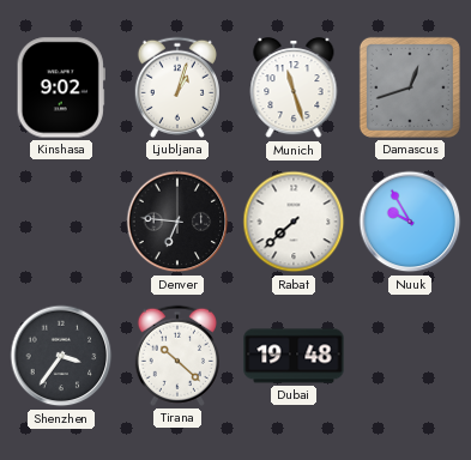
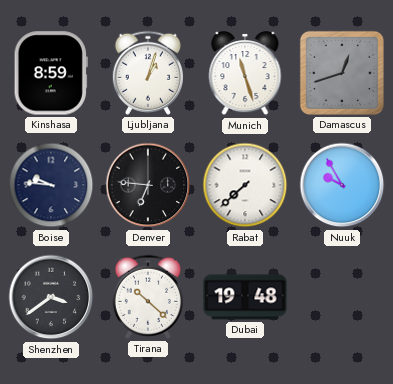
Kinshasa: 9:02 -> 8:59
Boise: none -> 9:46
Shenzhen: 3:36 -> 3:39
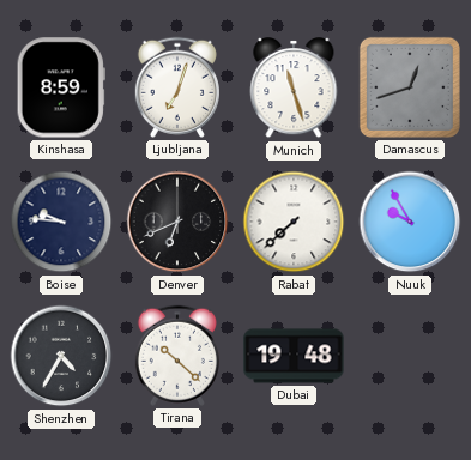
Ljubljana: 1:03 -> 7:03
Denver: 6:46 -> 6:41
Shenzhen: 3:39 -> 4:35
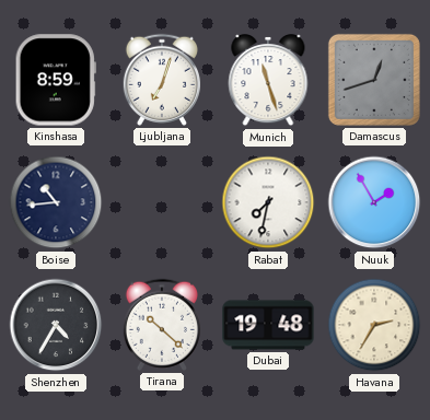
Boise: 9:46 -> 10:44
Denver: 6:41 -> none
Rabat: 7:38 -> 7:32
Nuuk: 9:55 -> 1:55
Havana: none -> 2:35
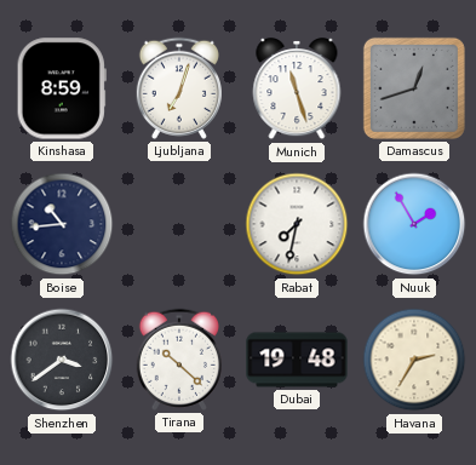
Shenzhen: 4:35 -> 3:39
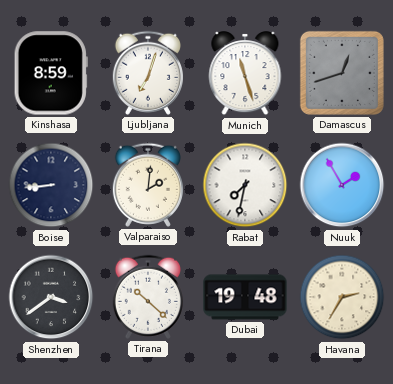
Boise: 10:44 -> 8:44
Valparaiso: none -> 2:01
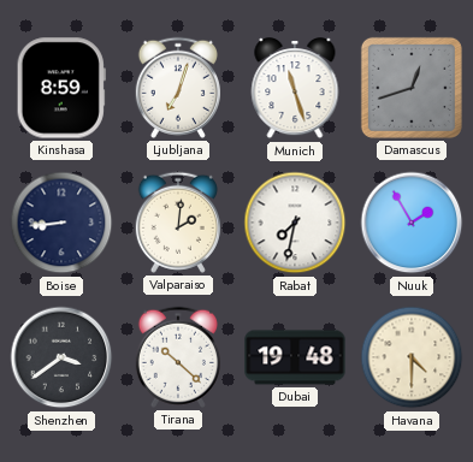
Havana: 2:35 -> 4:30
